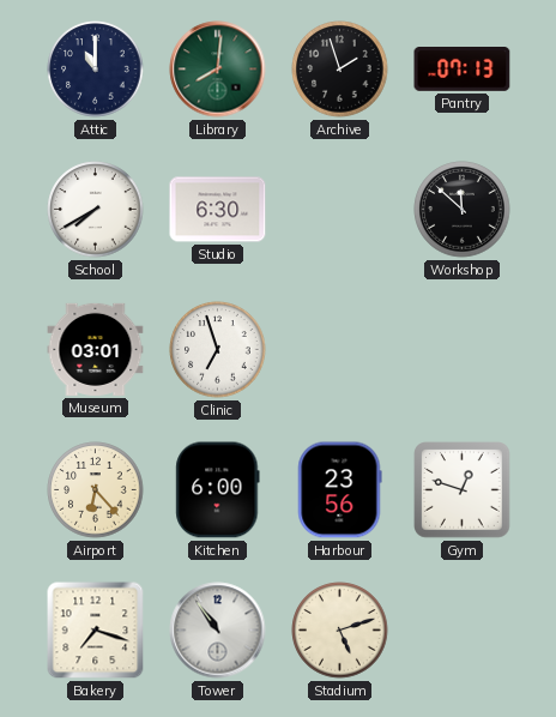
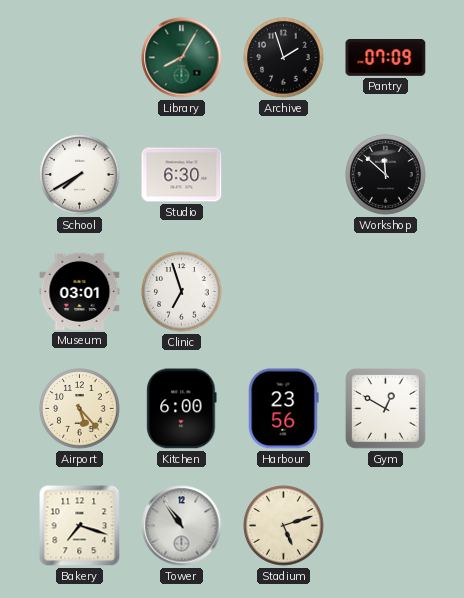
Attic: 11:00 -> none
Library: 8:01 -> 8:05
Pantry: 07:13 -> 07:09
Airport: 6:23 -> 5:23
Gym: 12:48 -> 12:50
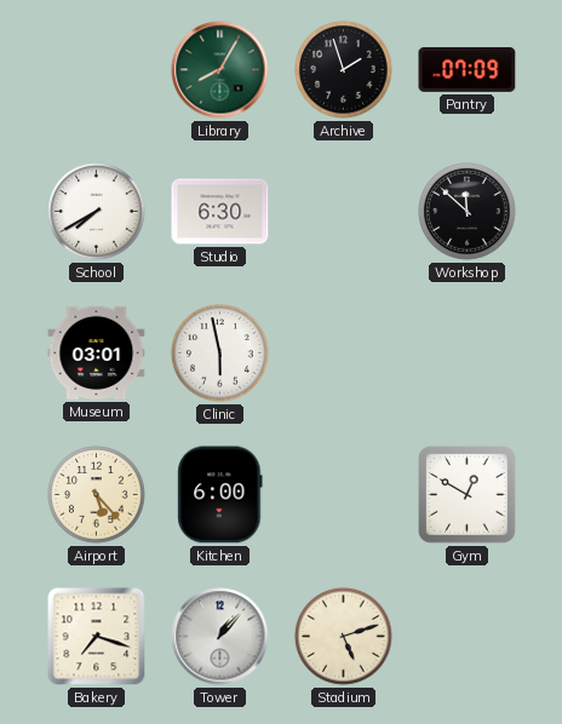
Clinic: 6:57 -> 5:58
Harbour: 23:56 -> none
Tower: 10:54 -> 1:07
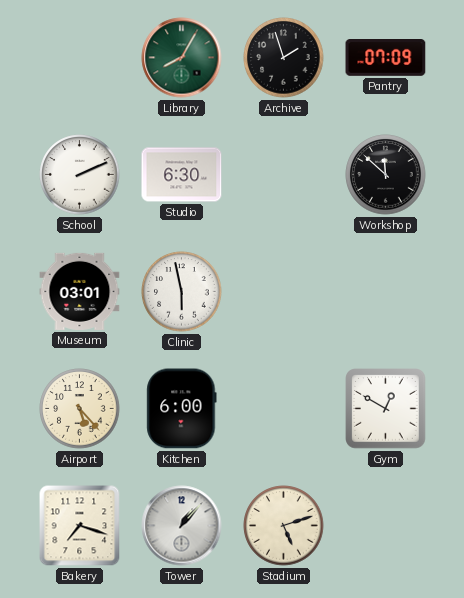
School: 7:40 -> 2:11
